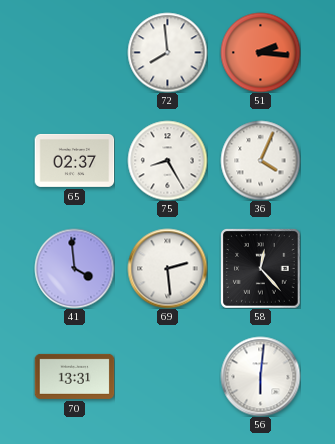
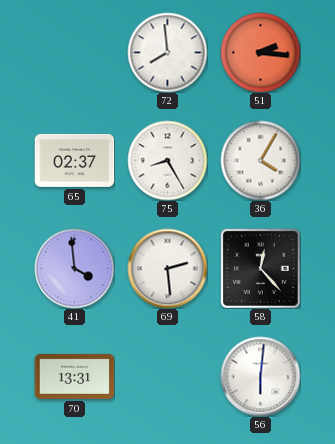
36: 4:04 -> 4:05
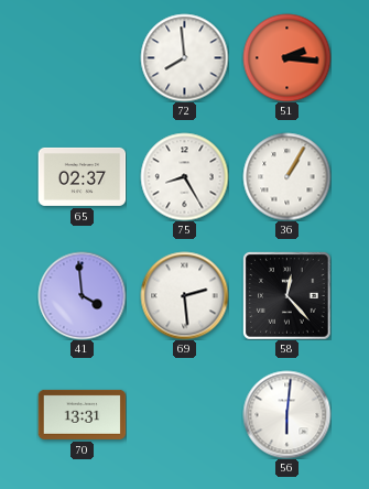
36: 4:05 -> 1:05
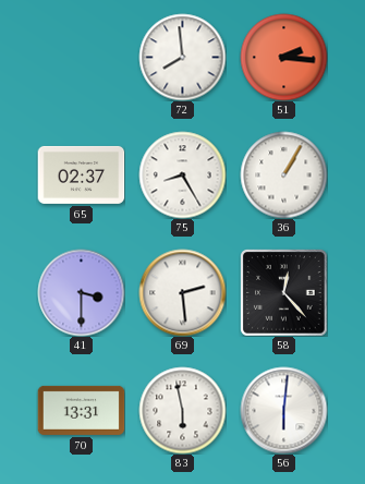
41: 3:59 -> 3:30
83: none -> 5:58
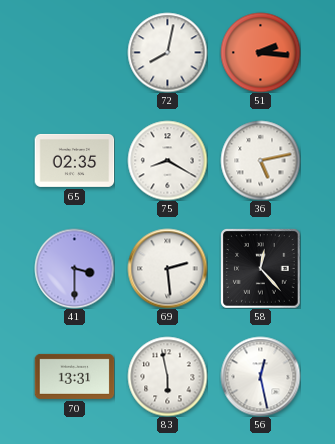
72: 7:59 -> 8:02
65: 02:37 -> 02:35
75: 8:25 -> 8:20
36: 1:05 -> 5:13
56: 6:01 -> 12:28
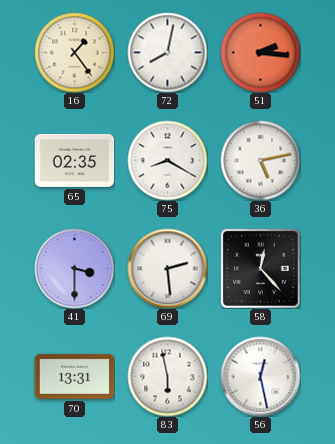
16: none -> 1:24
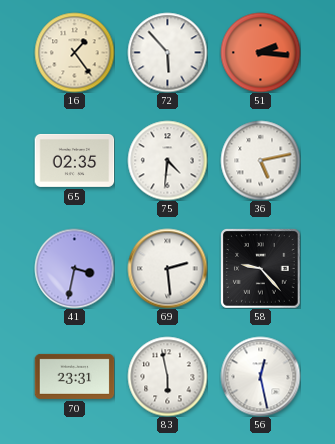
72: 8:02 -> 5:53
75: 8:20 -> 4:31
41: 3:30 -> 3:32
58: 12:23 -> 9:23
70: 13:31 -> 23:31
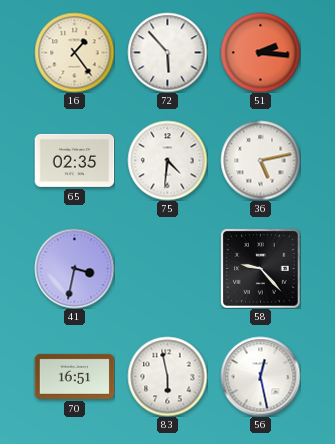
69: 2:29 -> none
70: 23:31 -> 16:51
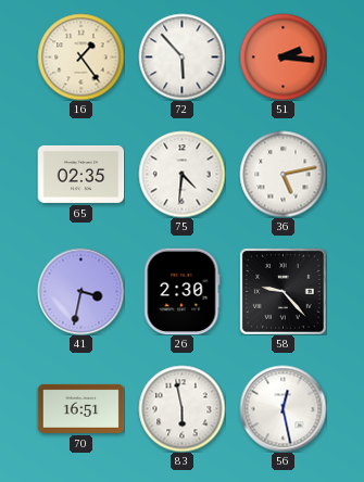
26: none -> 2:30
